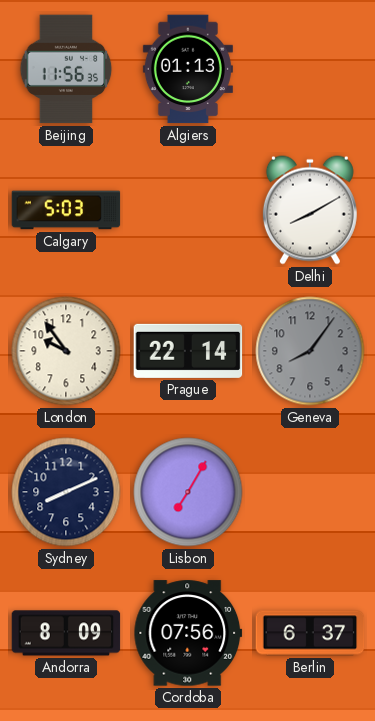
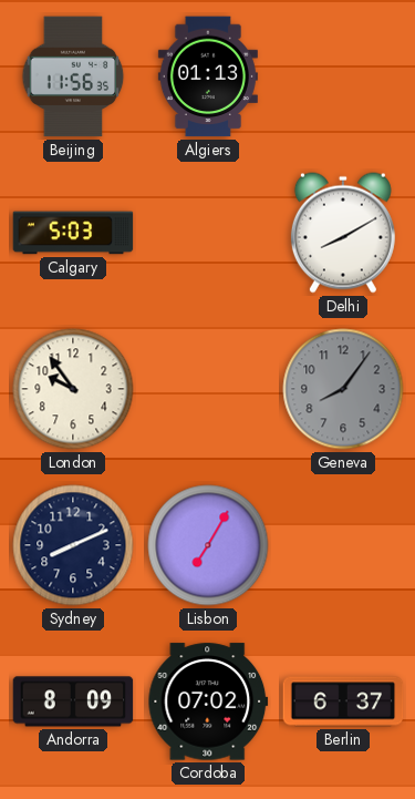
Prague: 22:14 -> none
Cordoba: 07:56 -> 07:02
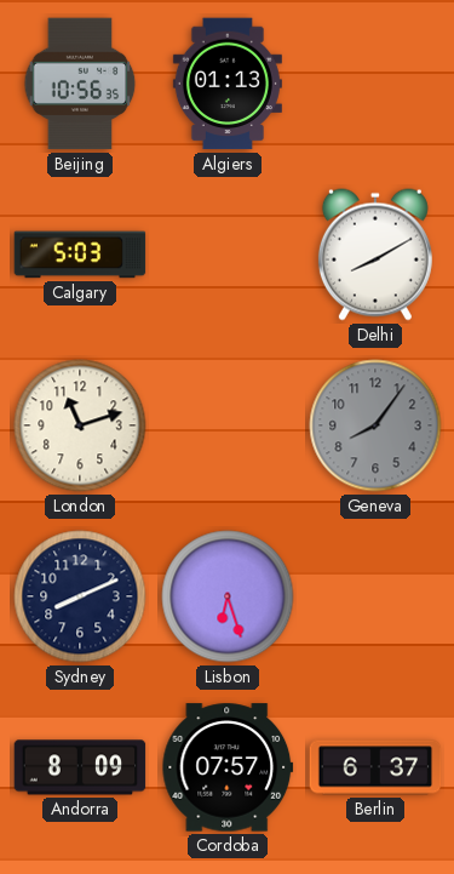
Beijing: 11:56 -> 10:56
London: 9:54 -> 11:12
Lisbon: 7:05 -> 6:27
Cordoba: 07:02 -> 07:57
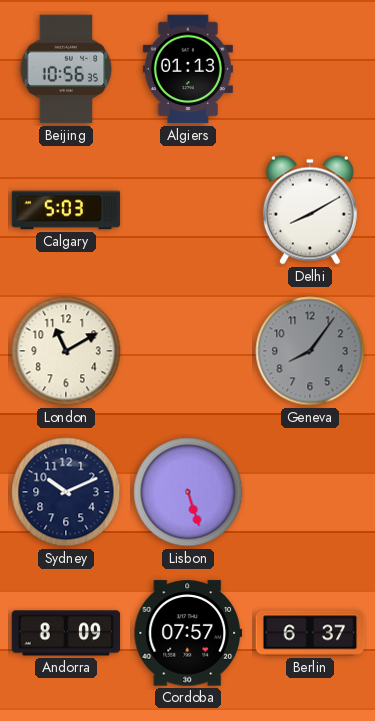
London: 11:12 -> 11:10
Sydney: 8:11 -> 10:11
Lisbon: 6:27 -> 5:27
